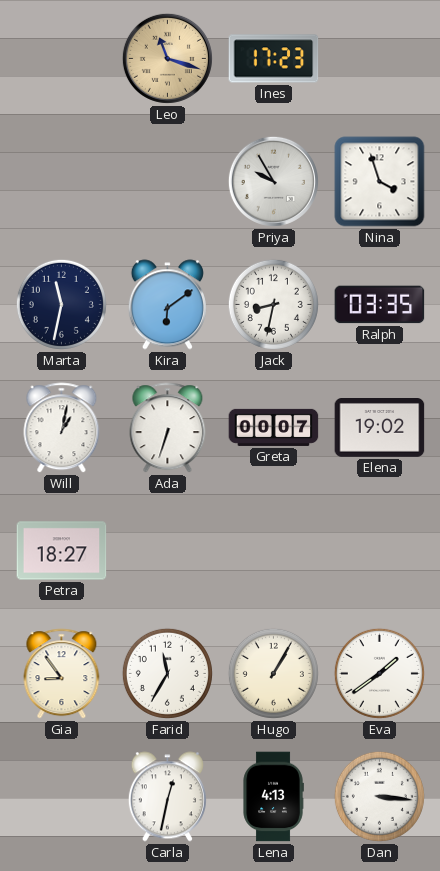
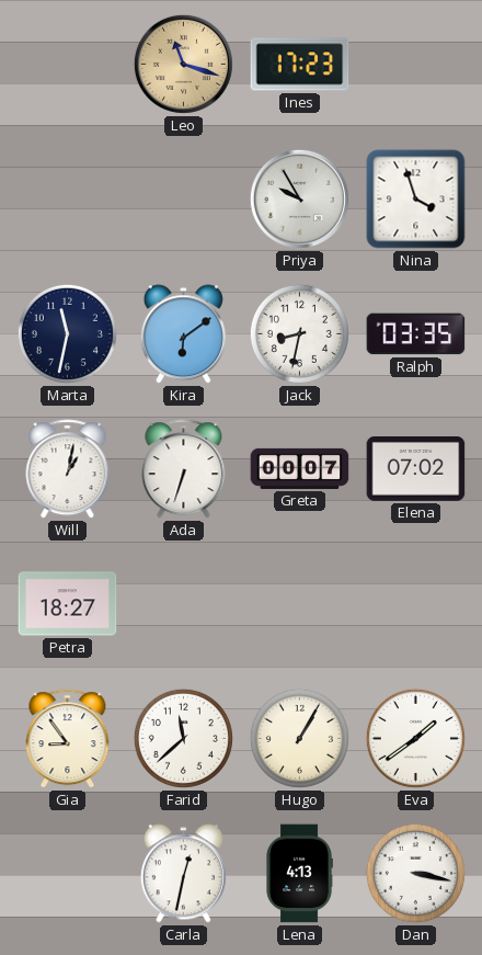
Elena: 19:02 -> 07:02
Farid: 11:35 -> 11:38
Dan: 3:16 -> 3:17
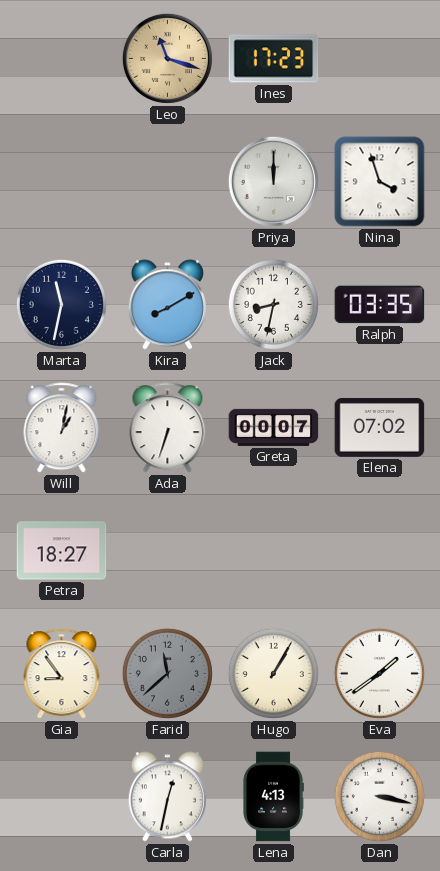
Priya: 9:55 -> 12:00
Kira: 6:09 -> 8:10
Farid dial: white -> grey
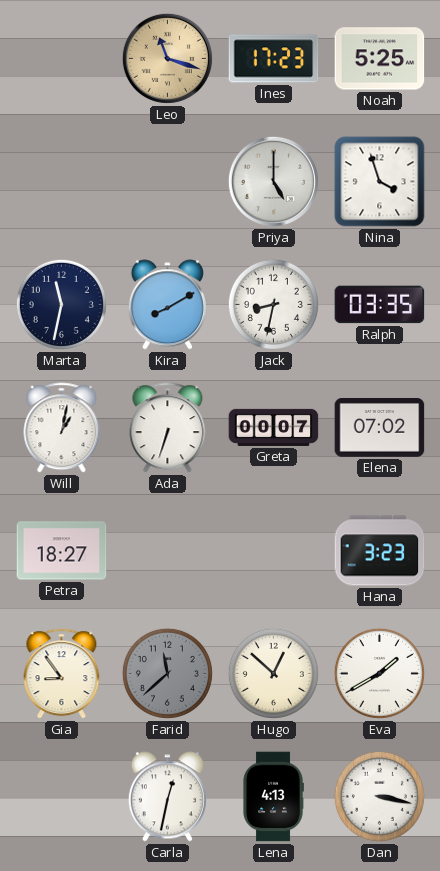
Noah: none -> 5:25
Priya: 12:00 -> 5:00
Hana: none -> 3:23
Hugo: 1:05 -> 12:52
Eva: 1:39 -> 1:40
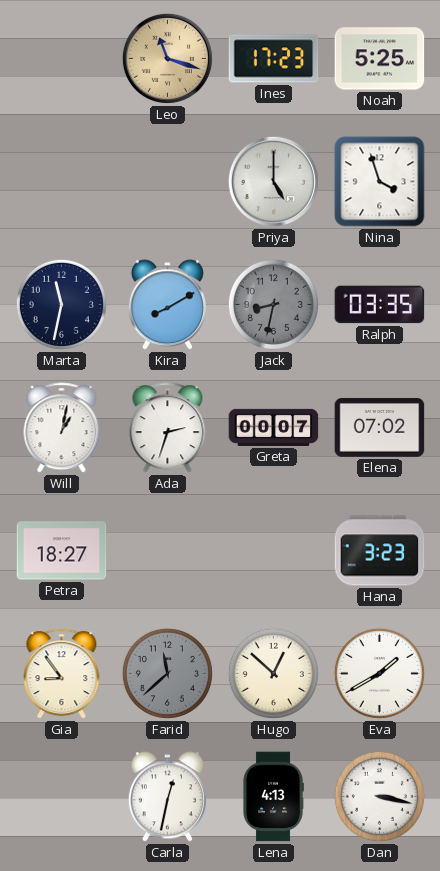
Jack dial: white -> grey
Ada: 6:33 -> 2:33
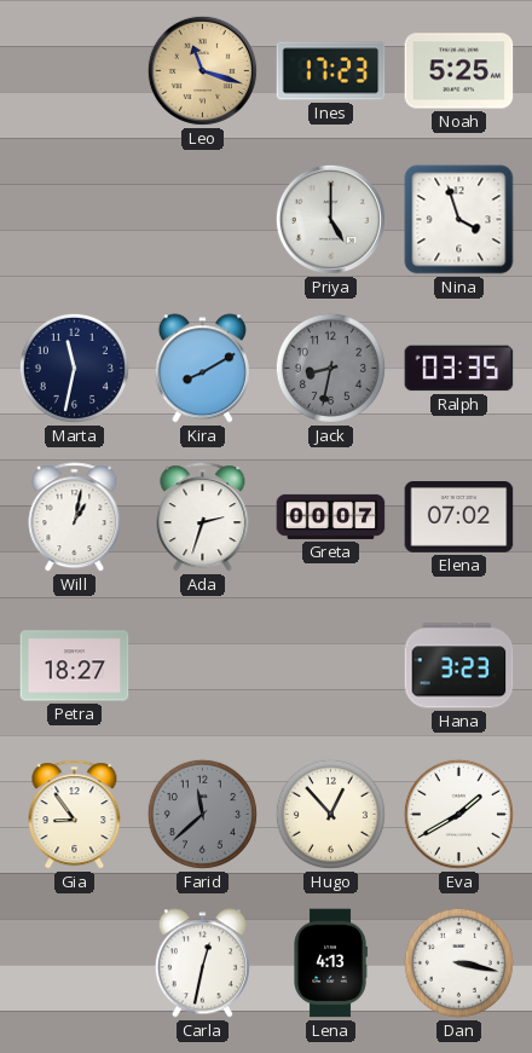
Hugo: 12:52 -> 12:53
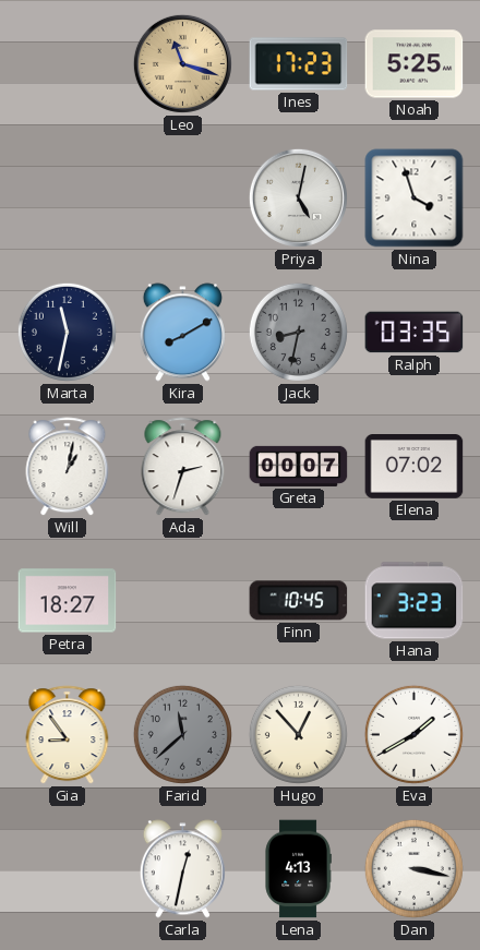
Priya: 5:00 -> 5:02
Finn: none -> 10:45
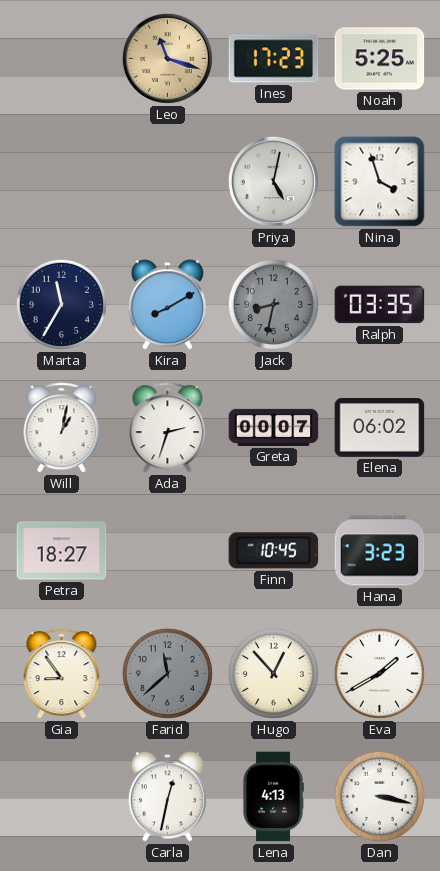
Marta: 11:32 -> 11:35
Elena: 07:02 -> 06:02
